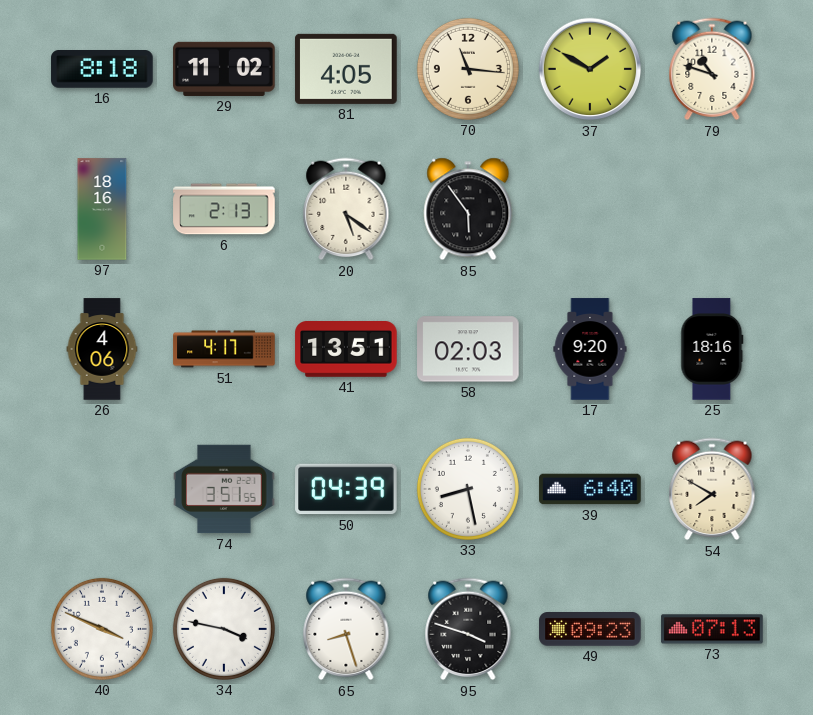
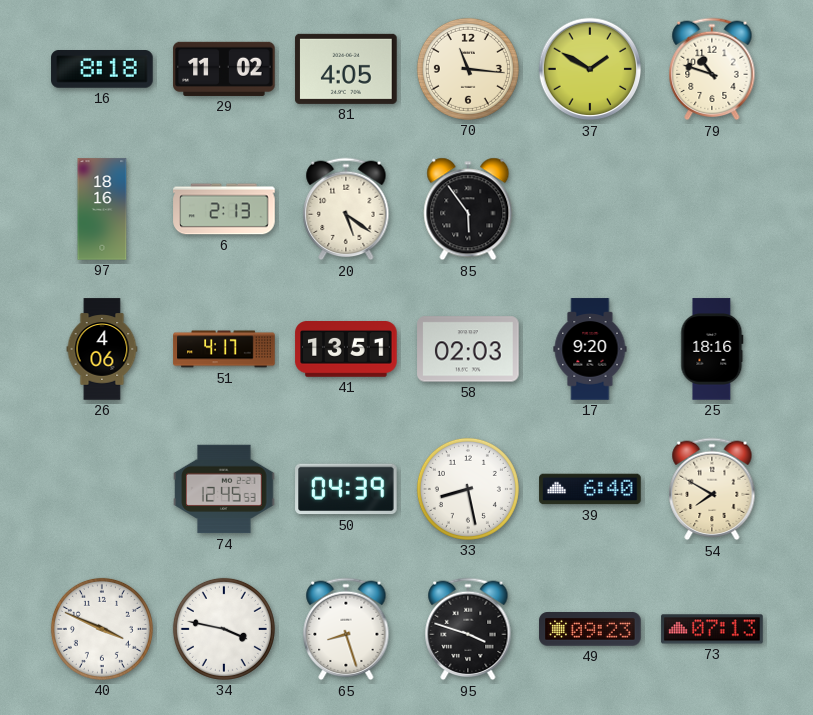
74: 3:51 -> 12:45
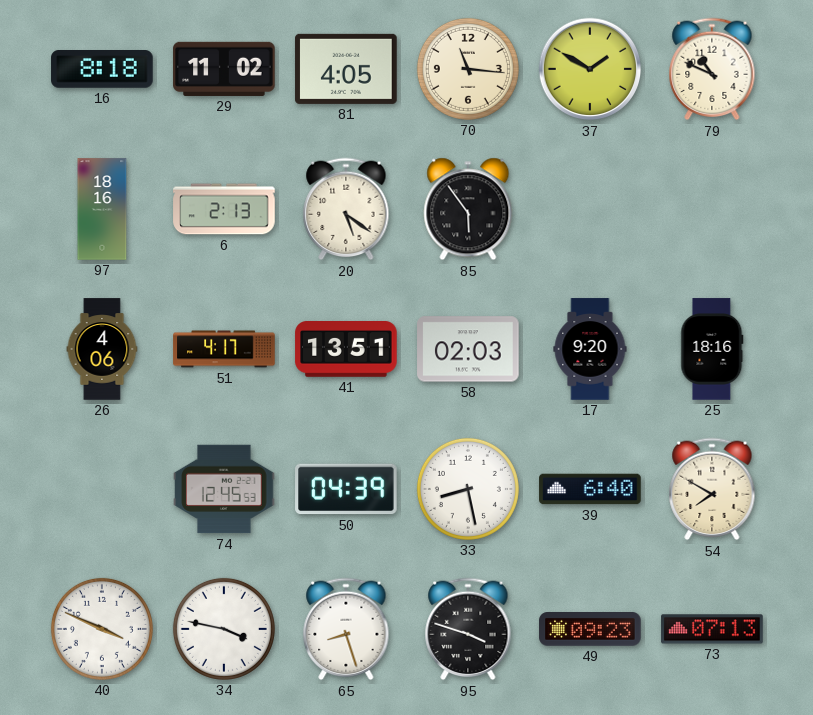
79: 10:48 -> 10:49
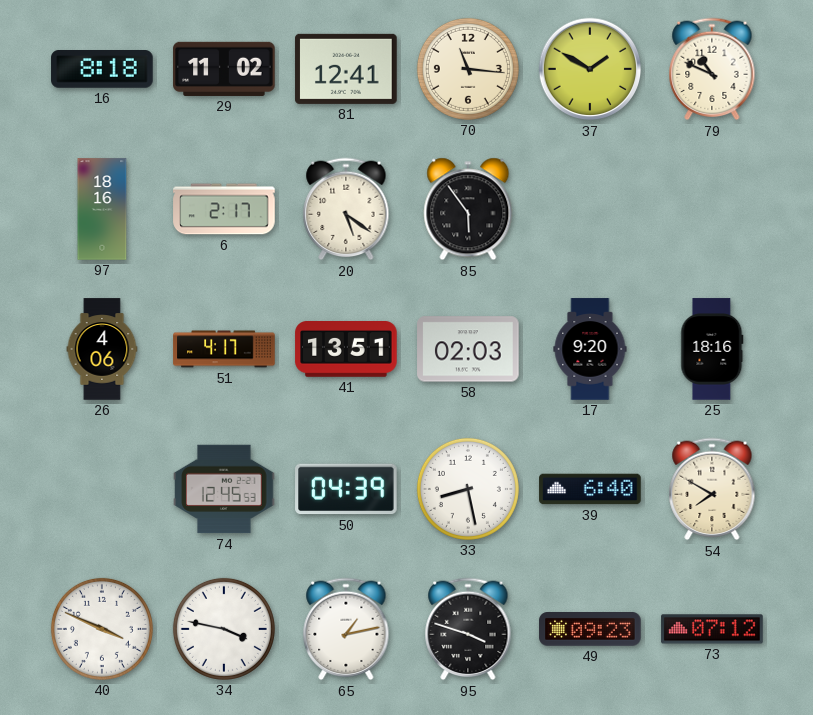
81: 4:05 -> 12:41
6: 2:13 -> 2:17
65: 8:27 -> 1:13
73: 07:13 -> 07:12
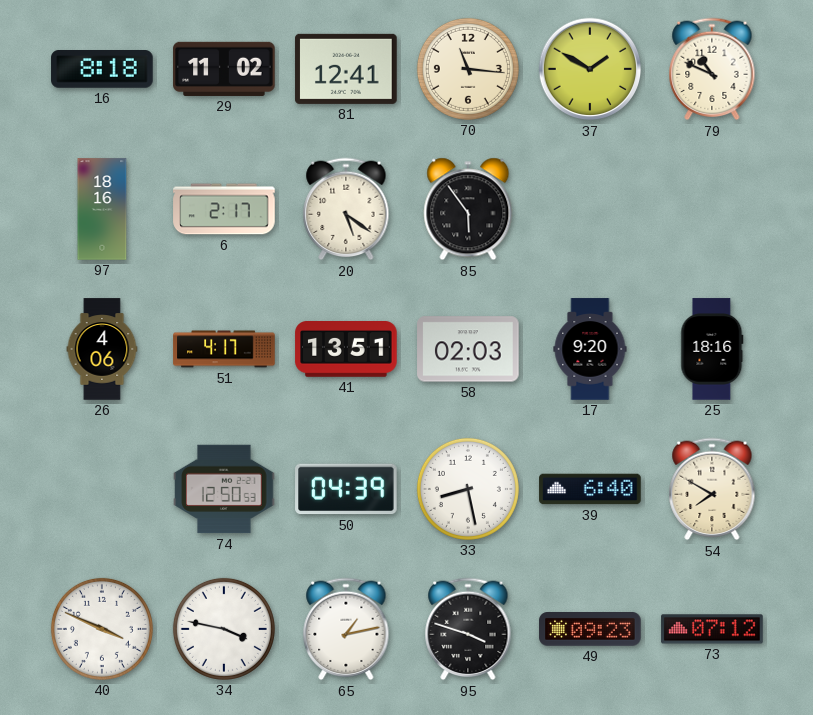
74: 12:45 -> 12:50
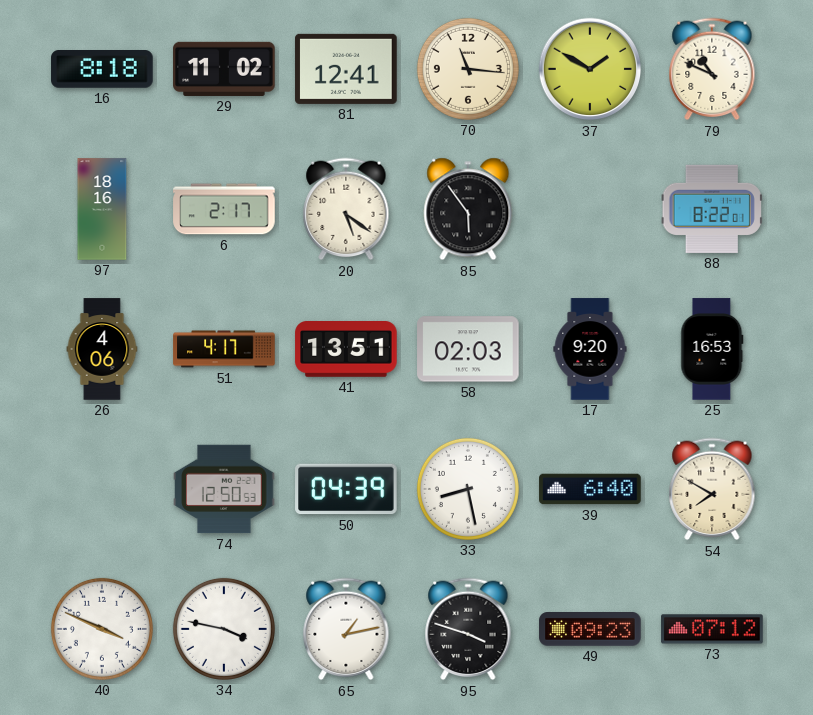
88: none -> 8:22
25: 18:16 -> 16:53
